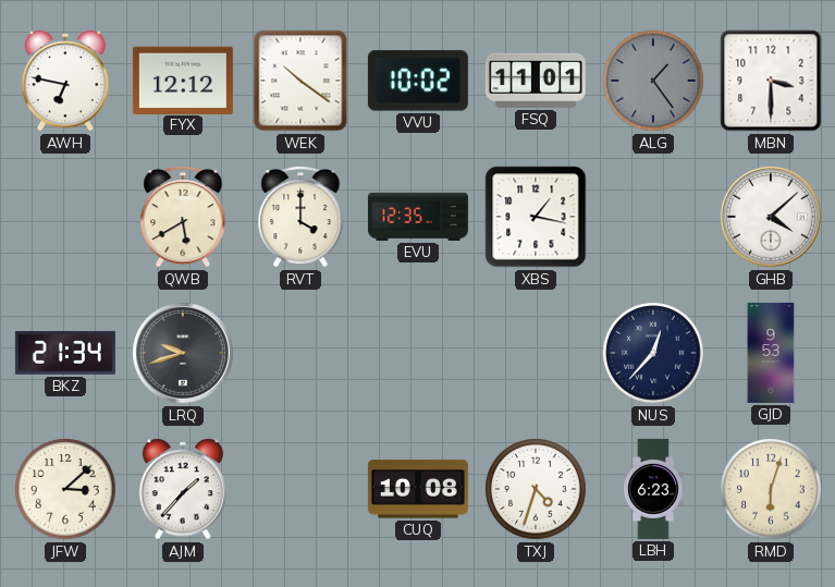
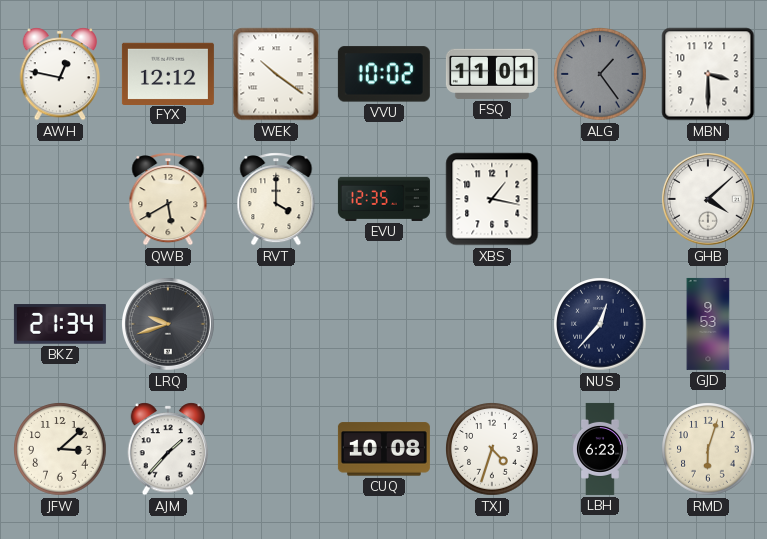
AWH: 6:47 -> 12:47
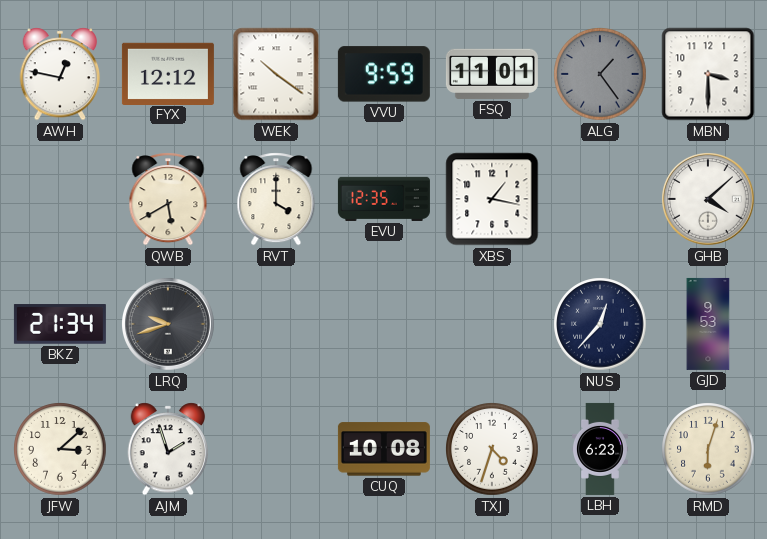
VVU: 10:02 -> 9:59
AJM: 1:37 -> 1:57
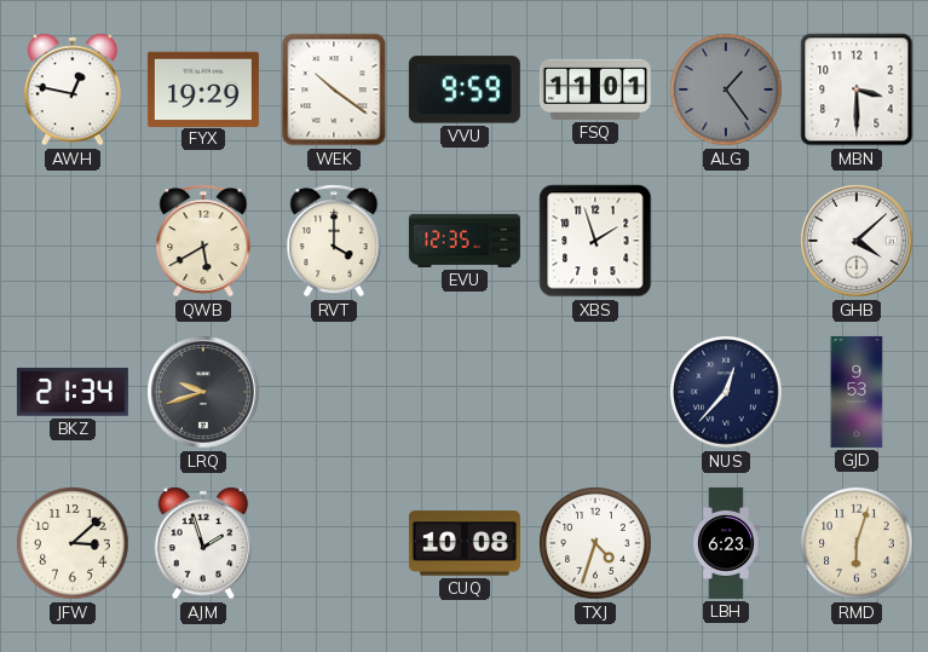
FYX: 12:12 -> 19:29
XBS: 1:17 -> 1:57
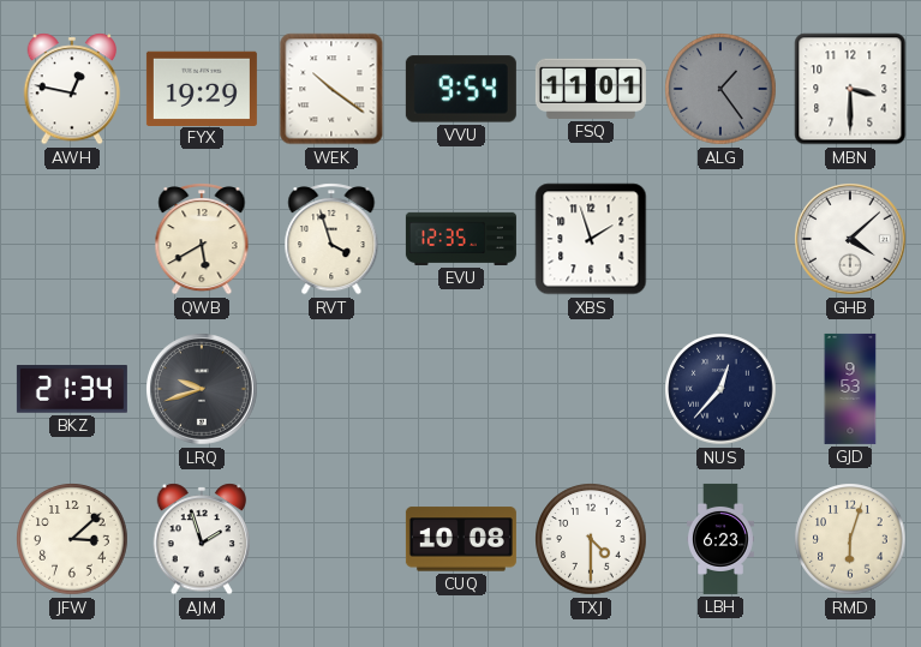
VVU: 9:59 -> 9:54
RVT: 4:00 -> 3:57
TXJ: 4:33 -> 4:30
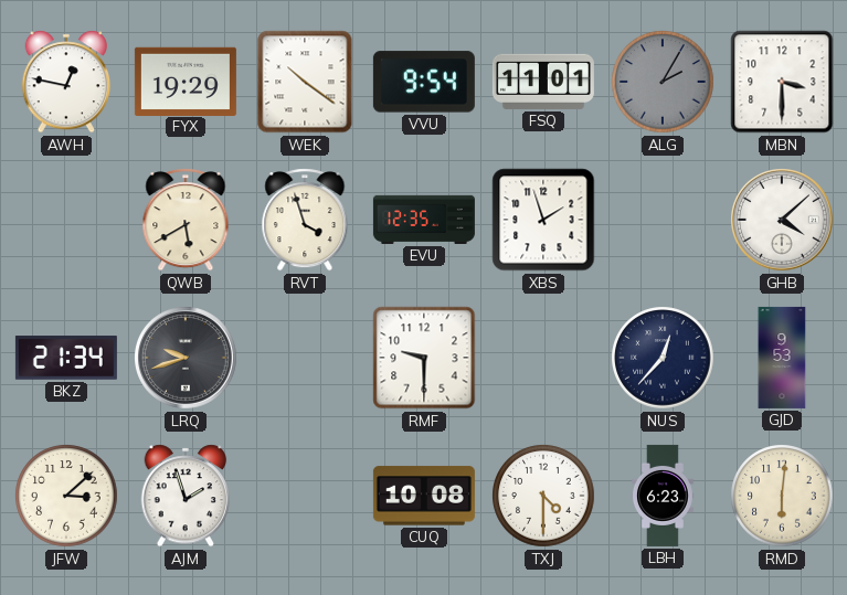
ALG: 1:24 -> 2:05
RMF: none -> 9:30
RMD: 6:03 -> 6:01
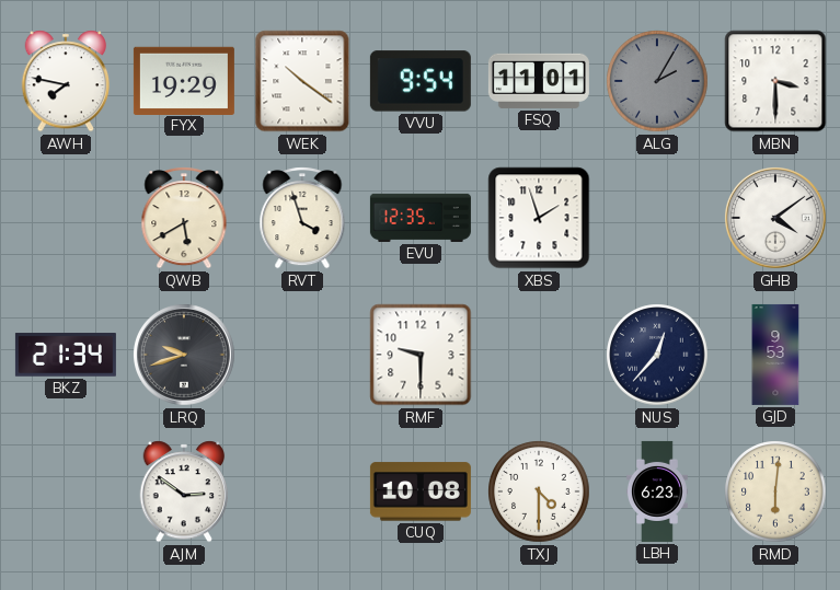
AWH: 12:47 -> 7:47
GHB: 4:08 -> 4:09
JFW: 3:08 -> none
AJM: 1:57 -> 2:51
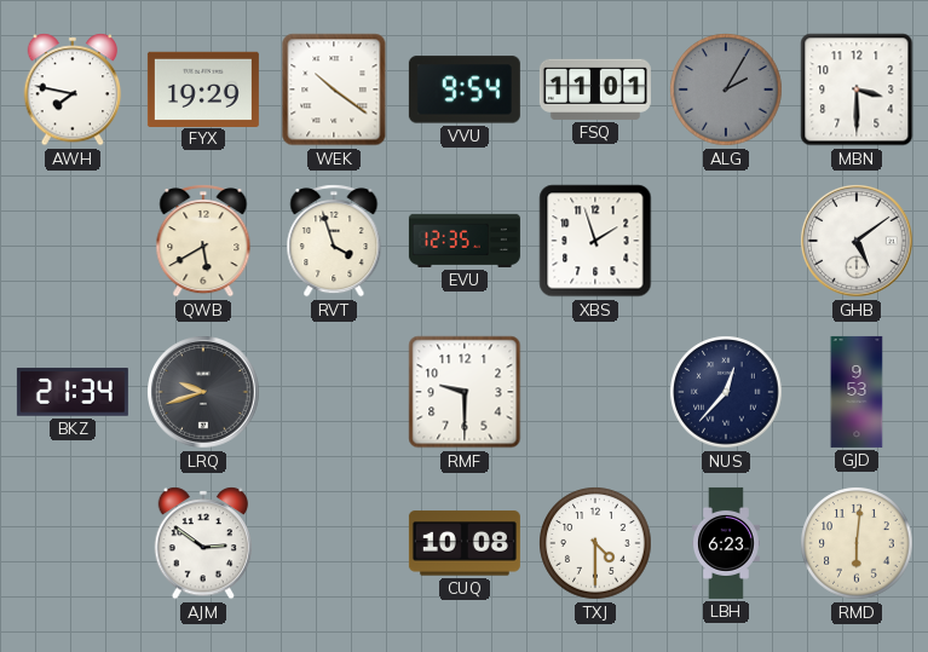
GHB: 4:09 -> 5:09
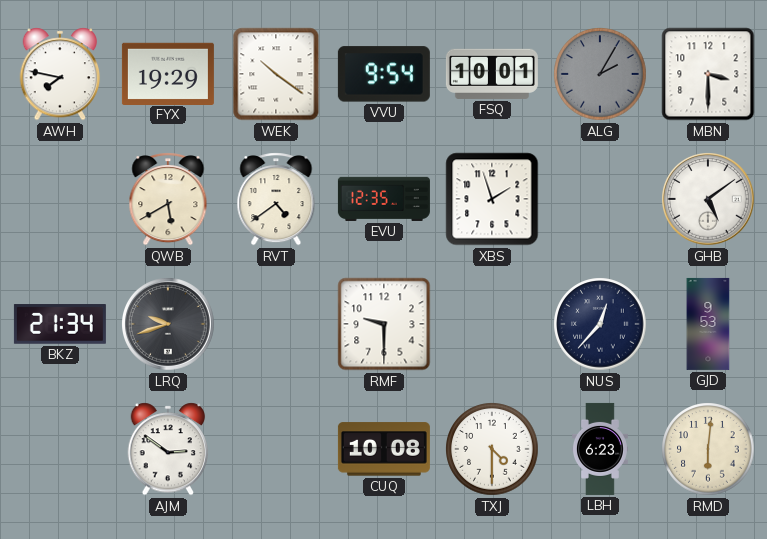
FSQ: 11:01 -> 10:01
RVT: 3:57 -> 4:39
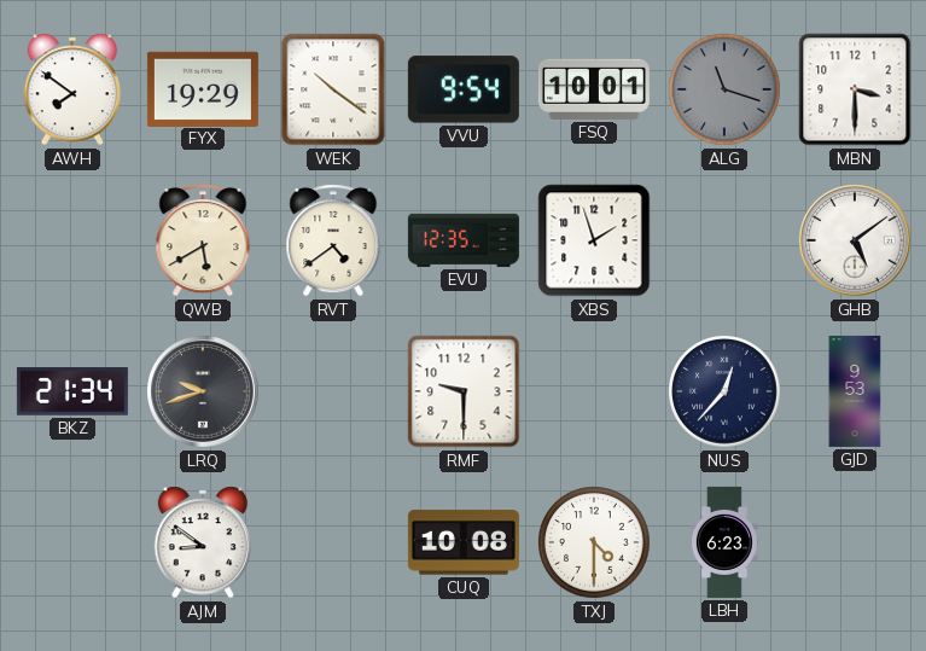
AWH: 7:47 -> 7:51
ALG: 2:05 -> 11:18
AJM: 2:51 -> 8:51
RMD: 6:01 -> none
